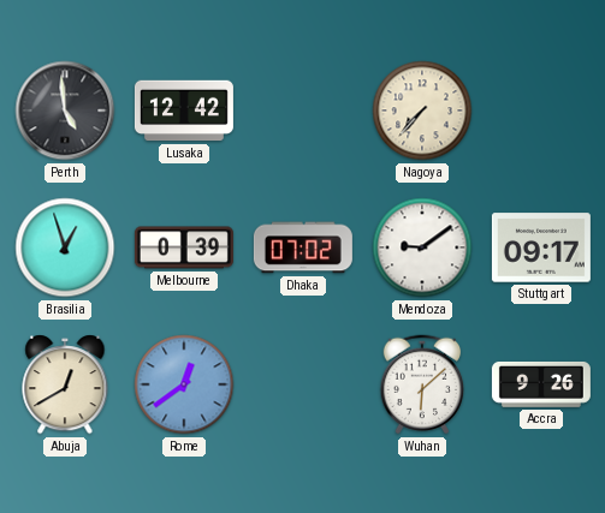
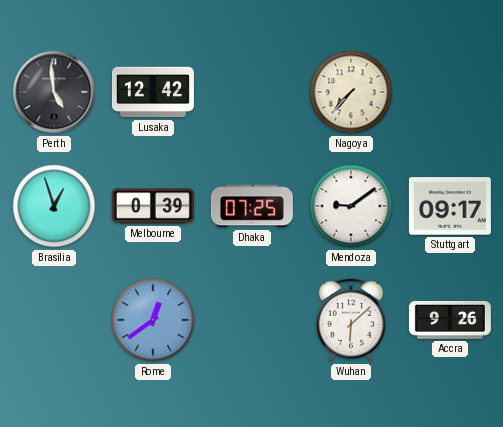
Dhaka: 07:02 -> 07:25
Abuja: 12:40 -> none
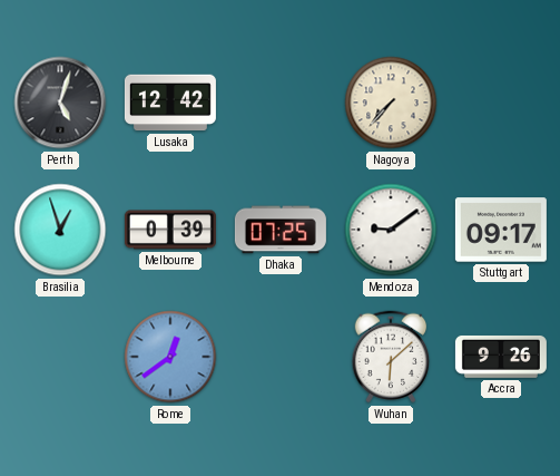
Perth: 4:59 -> 5:03
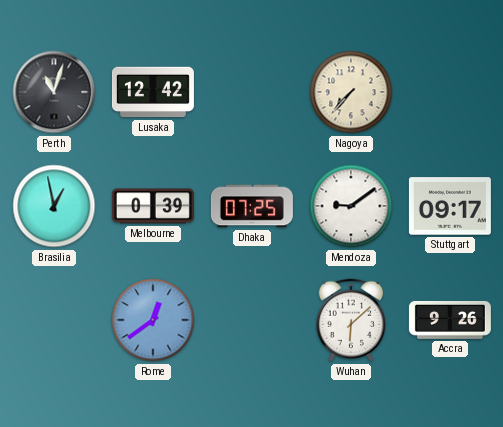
Perth: 5:03 -> 11:03
Brasilia: 12:57 -> 12:58
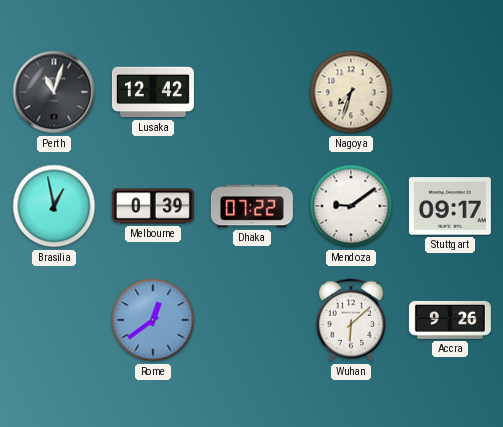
Nagoya: 7:37 -> 7:33
Dhaka: 07:25 -> 07:22
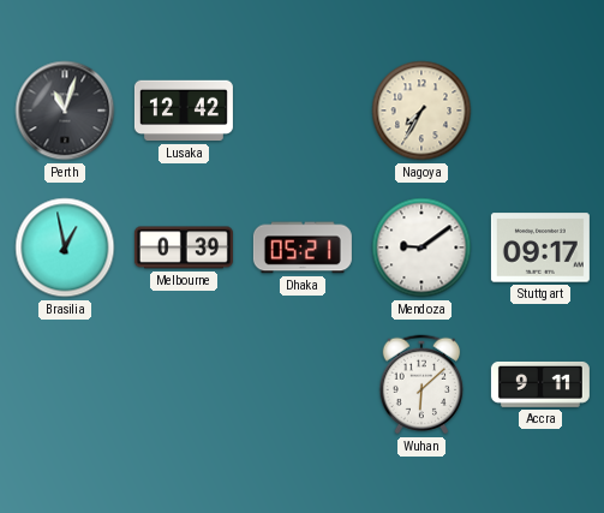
Nagoya: 7:33 -> 7:35
Dhaka: 07:22 -> 05:21
Rome: 12:39 -> none
Accra: 9:26 -> 9:11
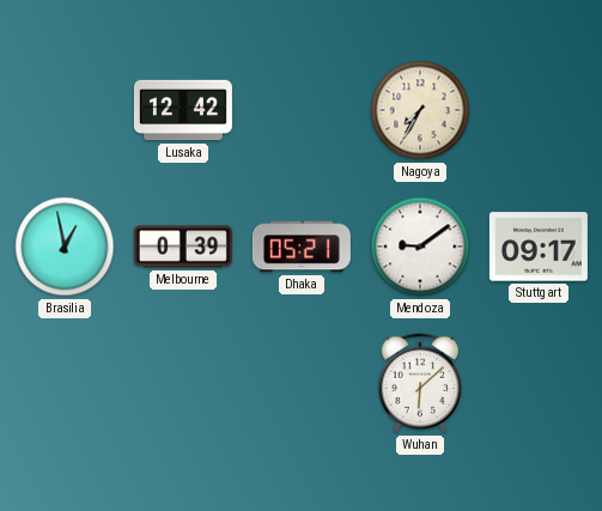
Perth: 11:03 -> none
Accra: 9:11 -> none
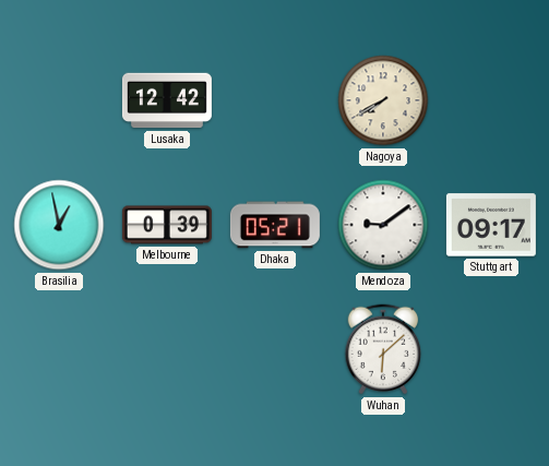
Nagoya: 7:35 -> 7:40
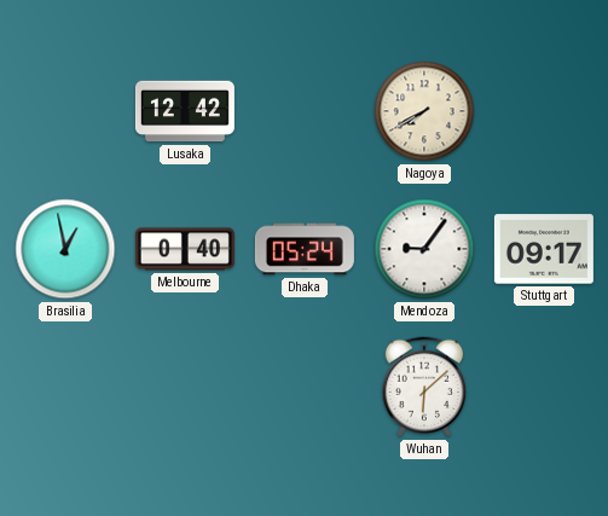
Melbourne: 0:39 -> 0:40
Dhaka: 05:21 -> 05:24
Mendoza: 9:09 -> 9:06
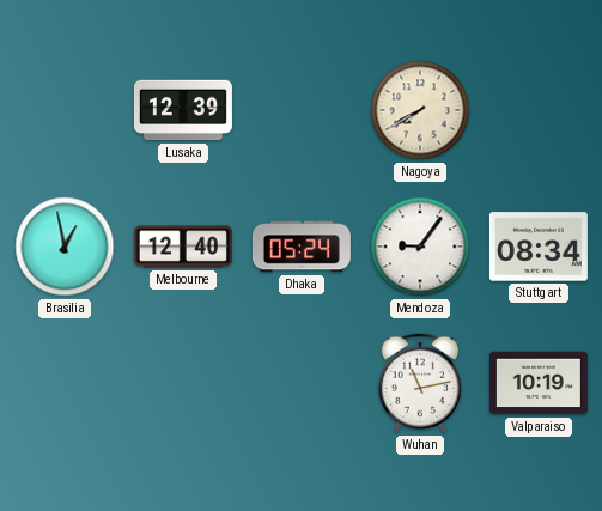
Lusaka: 12:42 -> 12:39
Melbourne: 0:40 -> 12:40
Stuttgart: 09:17 -> 08:34
Wuhan: 6:08 -> 11:13
Valparaiso: none -> 10:19
